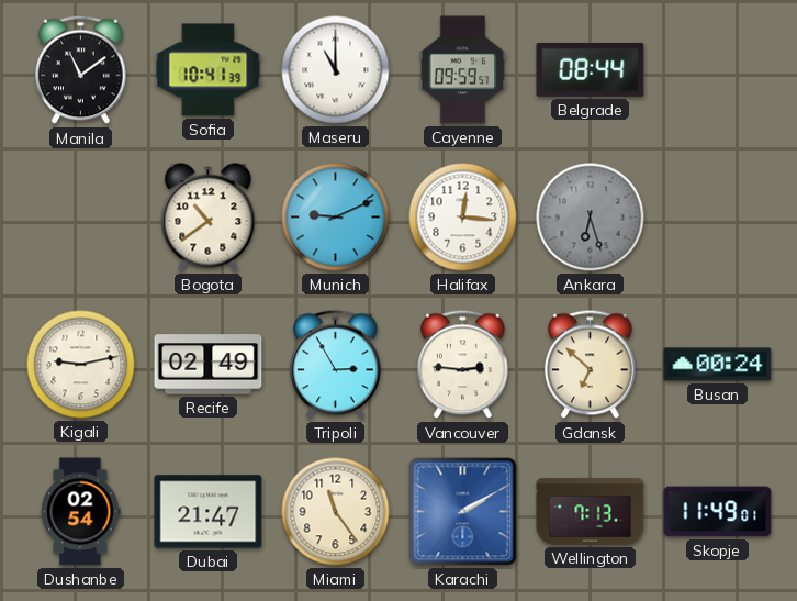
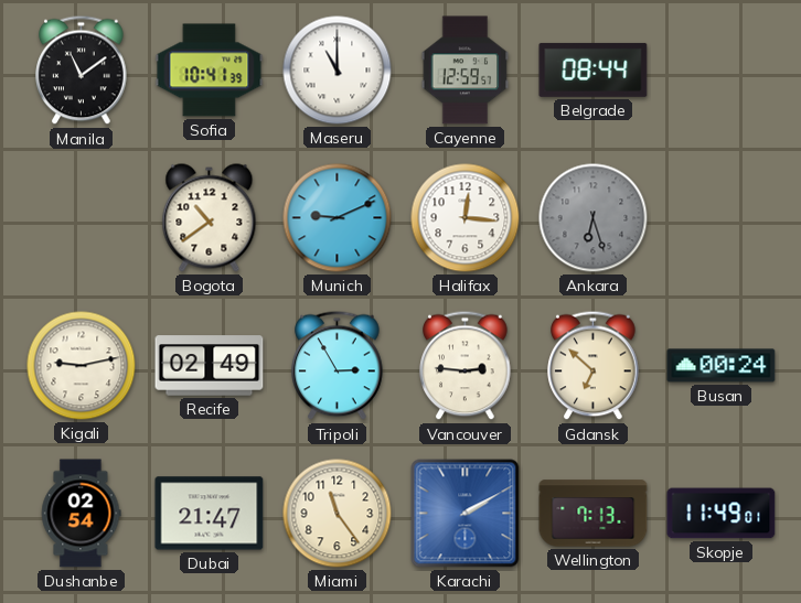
Cayenne: 09:59 -> 12:59
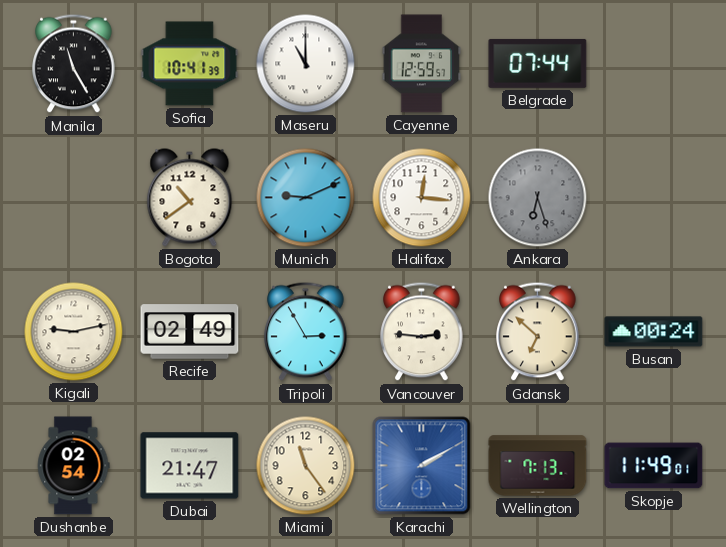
Manila: 11:09 -> 11:25
Belgrade: 08:44 -> 07:44
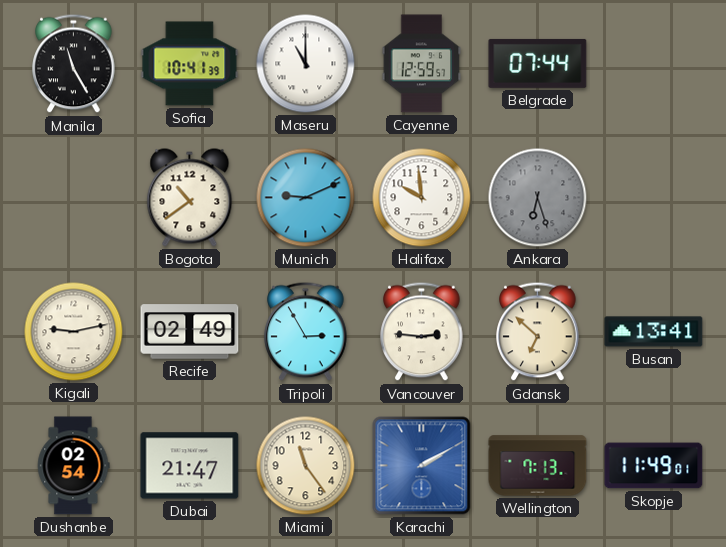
Halifax: 12:16 -> 9:59
Busan: 00:24 -> 13:41
